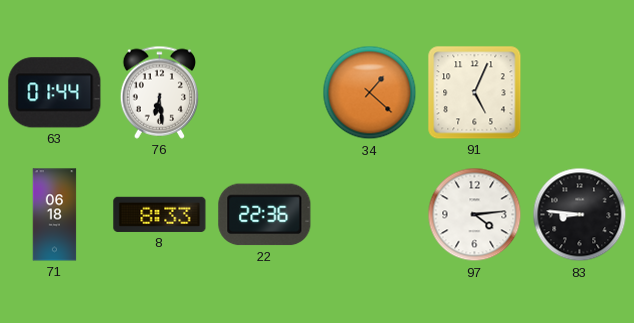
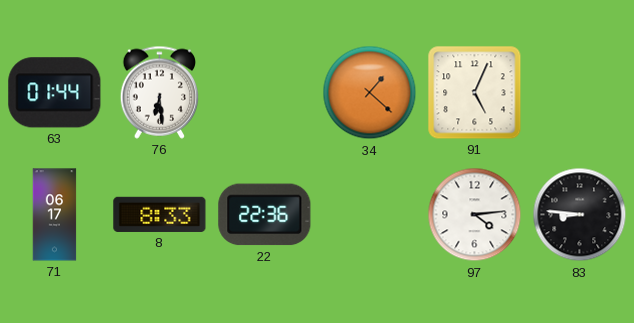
71: 06:18 -> 06:17
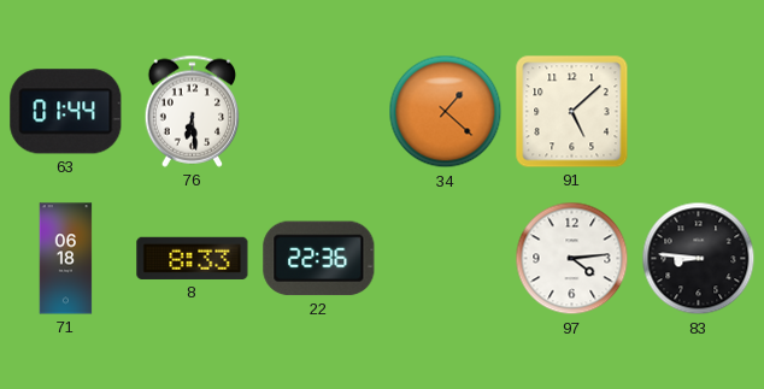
91: 5:04 -> 5:08
71: 06:17 -> 06:18
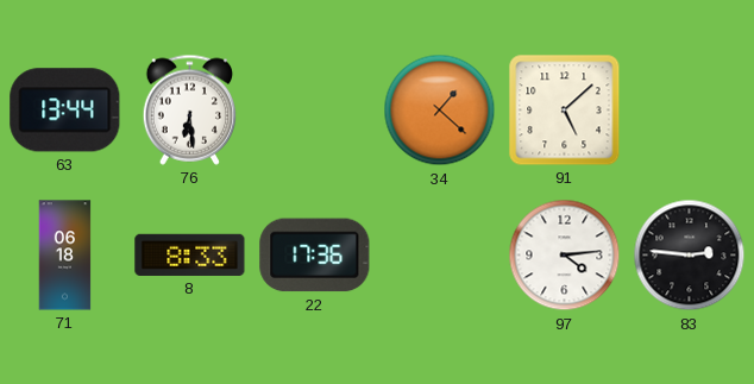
63: 01:44 -> 13:44
22: 22:36 -> 17:36
83: 8:46 -> 2:46
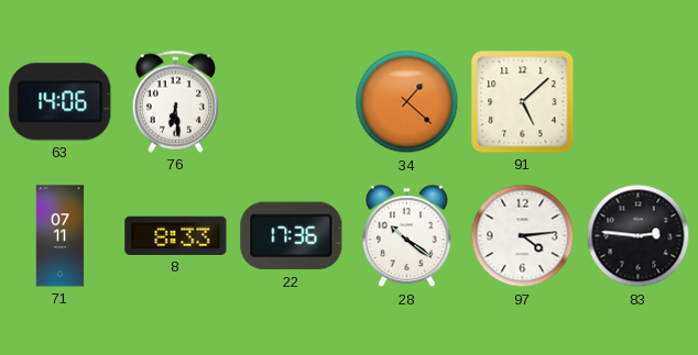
63: 13:44 -> 14:06
71: 06:18 -> 07:11
28: none -> 10:21
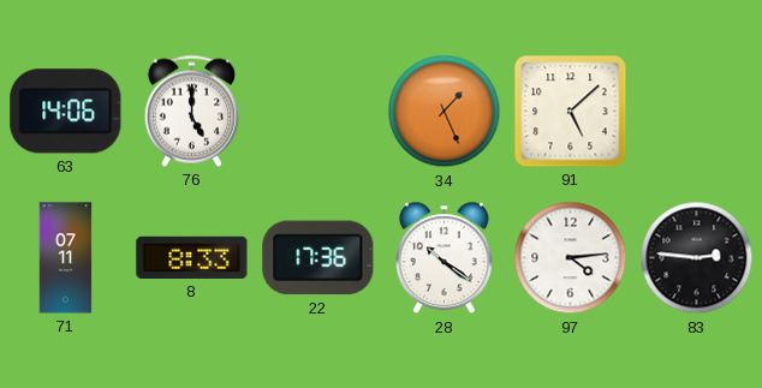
76: 6:29 -> 5:00
34: 1:22 -> 1:26
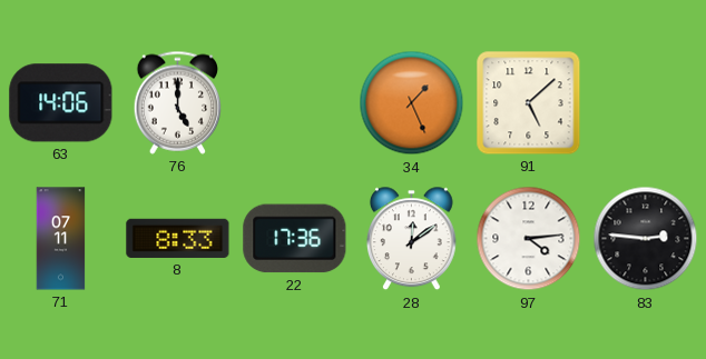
28: 10:21 -> 12:09
